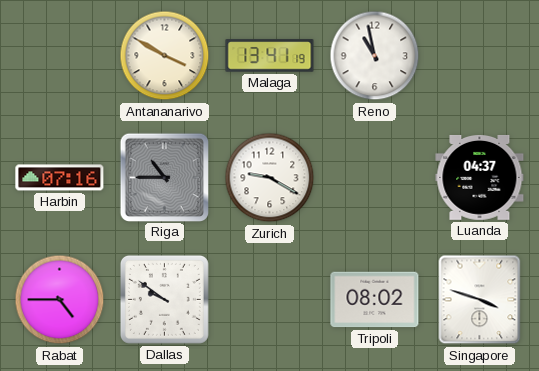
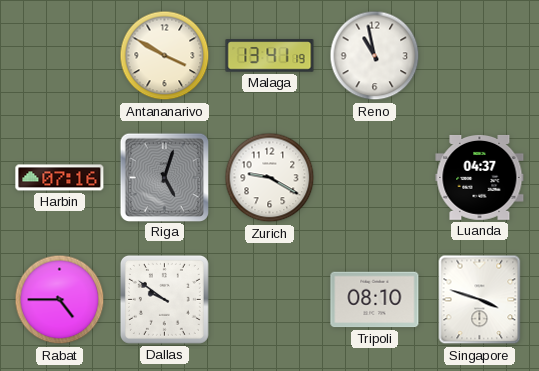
Riga: 10:45 -> 5:03
Tripoli: 08:02 -> 08:10
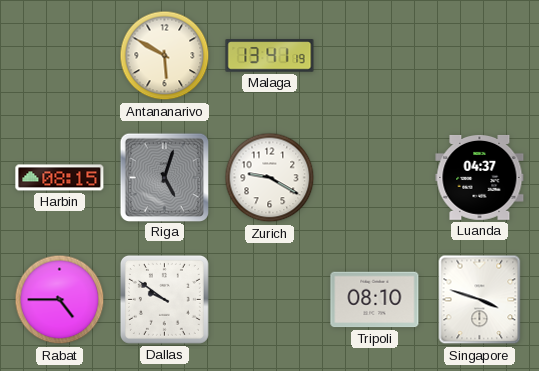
Antananarivo: 3:50 -> 5:50
Reno: 10:58 -> none
Harbin: 07:16 -> 08:15
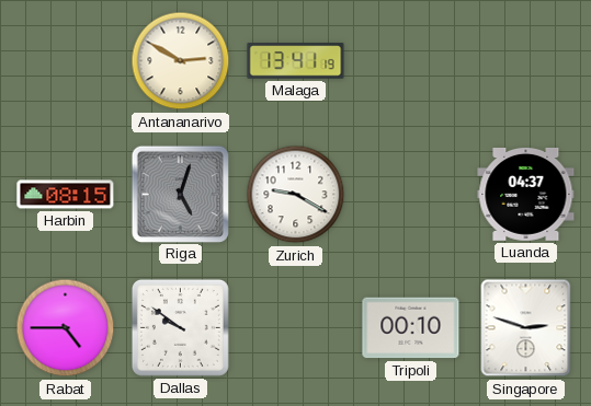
Antananarivo: 5:50 -> 2:50
Tripoli: 08:10 -> 00:10
Singapore: 3:48 -> 2:48
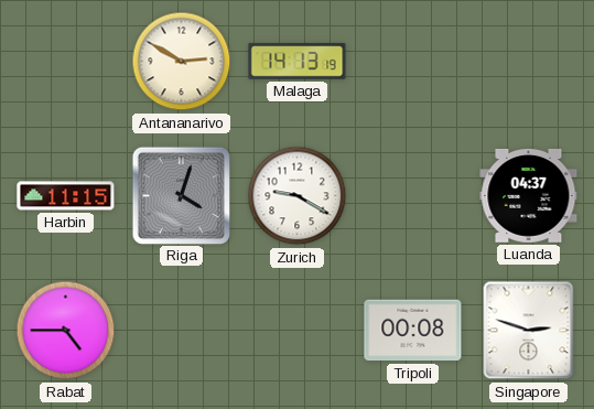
Malaga: 13:41 -> 14:13
Harbin: 08:15 -> 11:15
Riga: 5:03 -> 4:03
Dallas: 9:51 -> none
Tripoli: 00:10 -> 00:08
